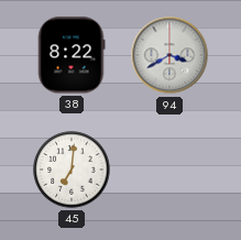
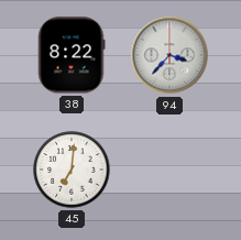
94: 3:40 -> 3:37
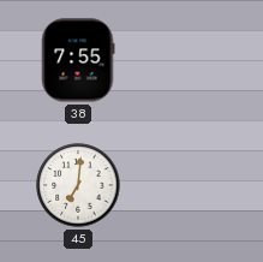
38: 8:22 -> 7:55
94: 3:37 -> none
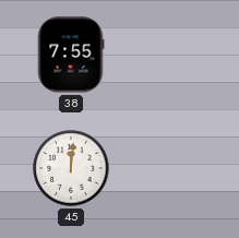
45: 7:01 -> 12:01
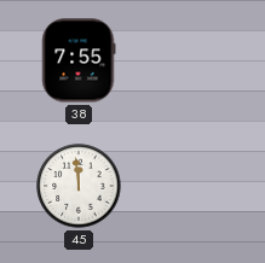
45: 12:01 -> 11:59
